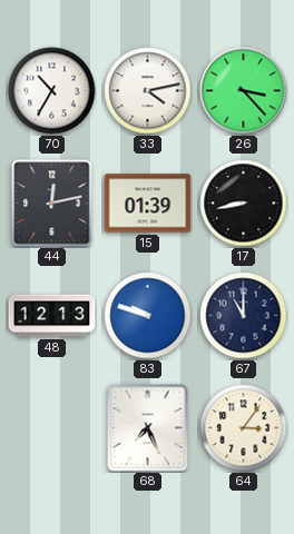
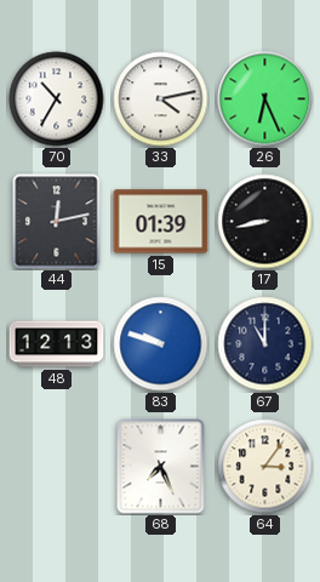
26: 3:23 -> 6:26
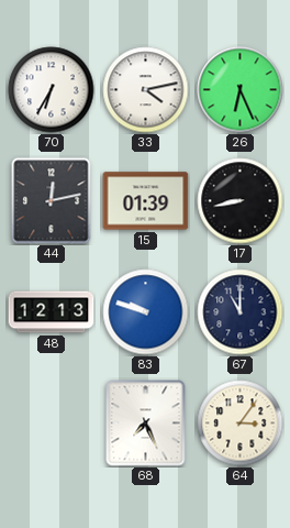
70: 10:35 -> 6:35
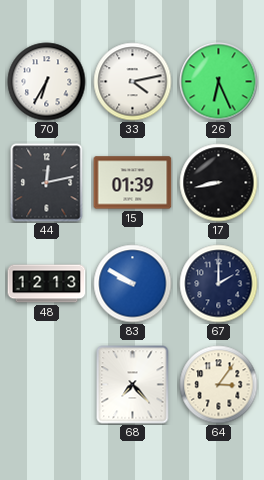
83: 9:48 -> 9:50
67: 11:00 -> 2:00
68: 7:26 -> 7:23
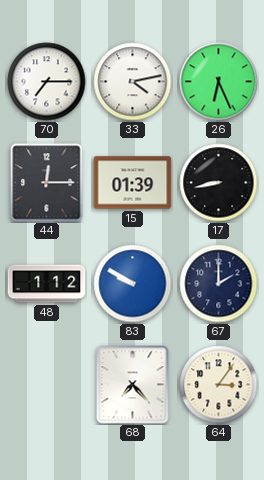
70: 6:35 -> 7:15
44: 12:13 -> 12:15
48: 12:13 -> 1:12
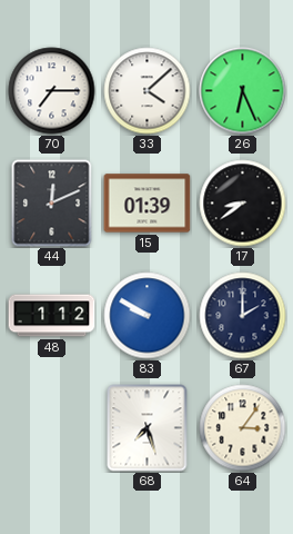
33: 4:13 -> 4:08
44: 12:15 -> 12:11
17: 8:43 -> 8:39
68: 7:23 -> 7:27
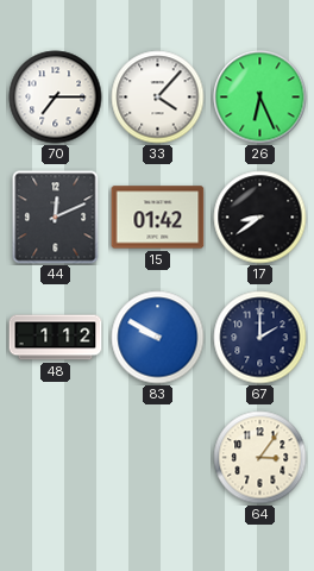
33: 4:08 -> 4:07
15: 01:39 -> 01:42
68: 7:27 -> none
